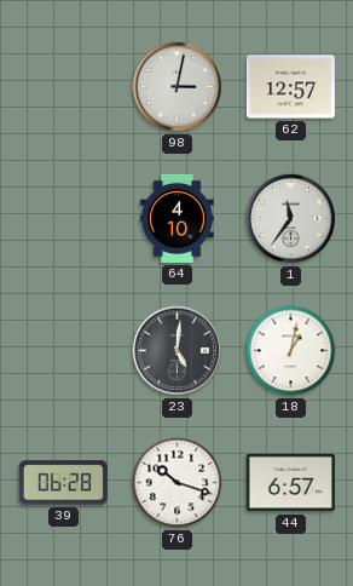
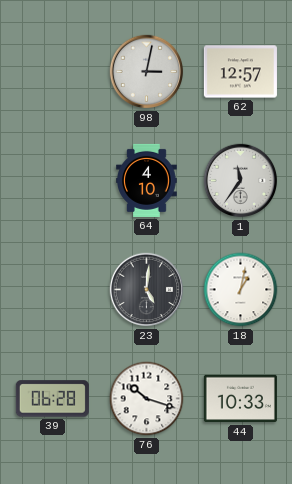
44: 6:57 -> 10:33
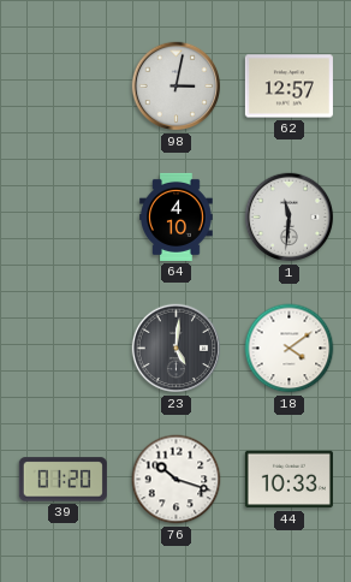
1: 11:36 -> 11:31
18: 1:02 -> 4:09
39: 06:28 -> 01:20
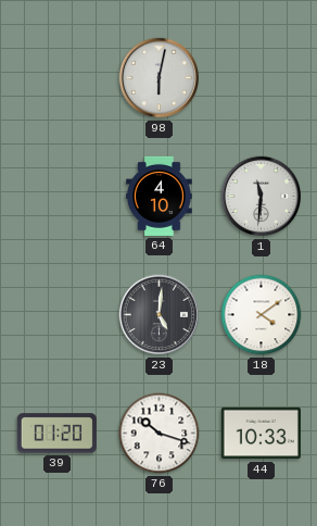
98: 3:02 -> 6:02
62: 12:57 -> none
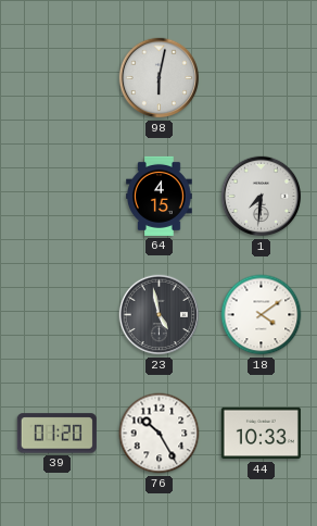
64: 4:10 -> 4:15
1: 11:31 -> 7:31
23: 5:01 -> 4:58
76: 10:18 -> 10:25
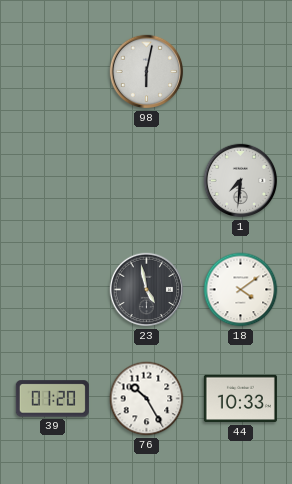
64: 4:15 -> none
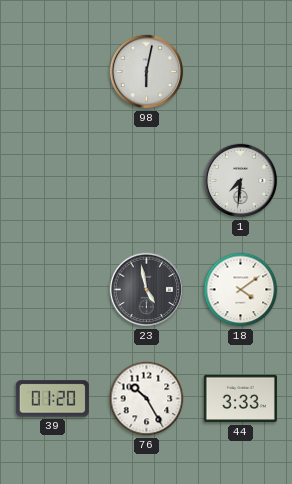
44: 10:33 -> 3:33
